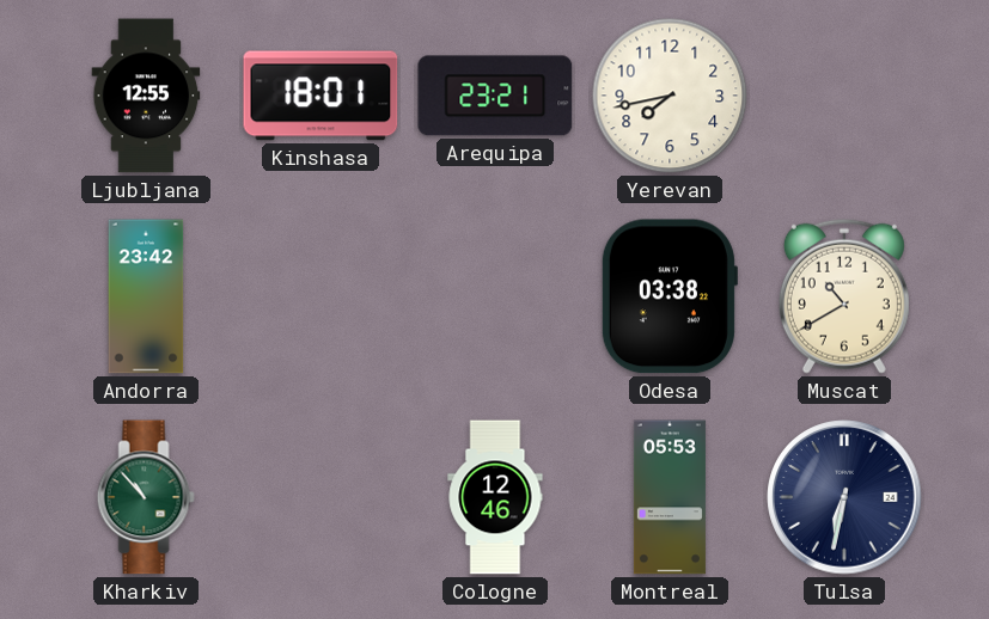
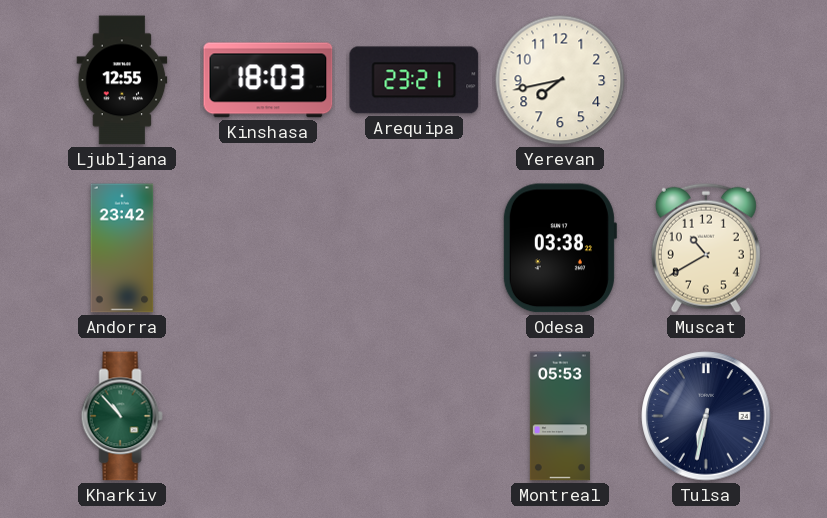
Kinshasa: 18:01 -> 18:03
Cologne: 12:46 -> none
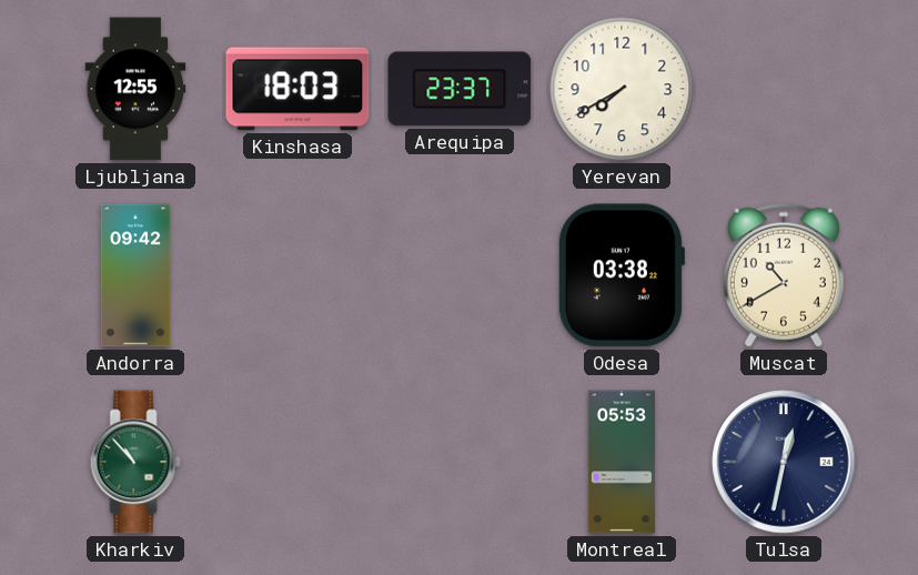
Arequipa: 23:21 -> 23:37
Yerevan: 7:43 -> 7:40
Andorra: 23:42 -> 09:42
Tulsa: 6:32 -> 12:32
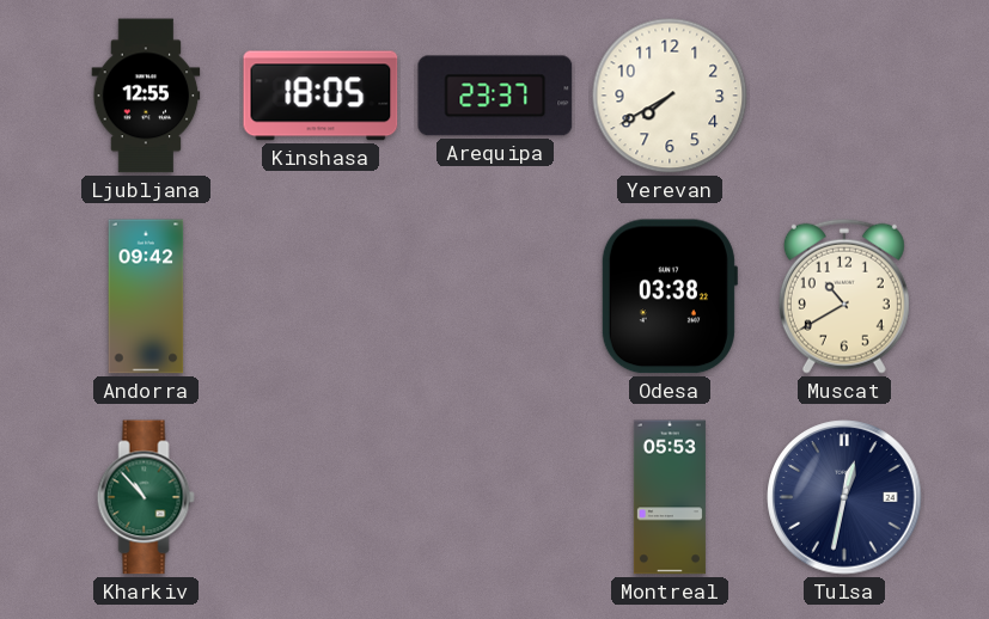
Kinshasa: 18:03 -> 18:05
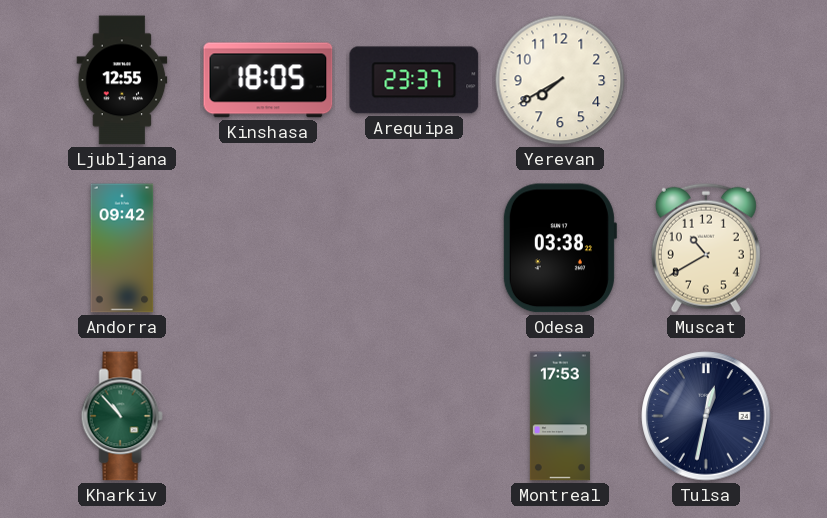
Montreal: 05:53 -> 17:53
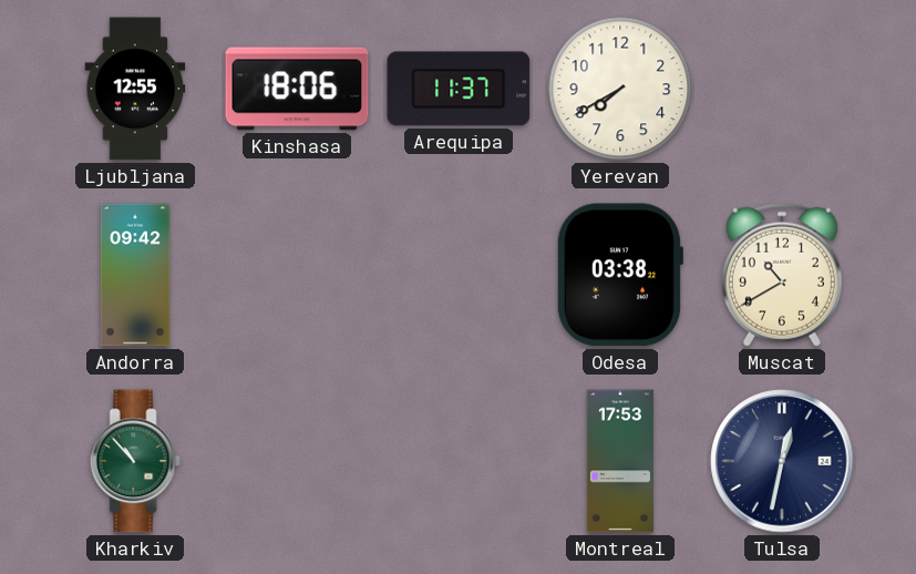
Kinshasa: 18:05 -> 18:06
Arequipa: 23:37 -> 11:37
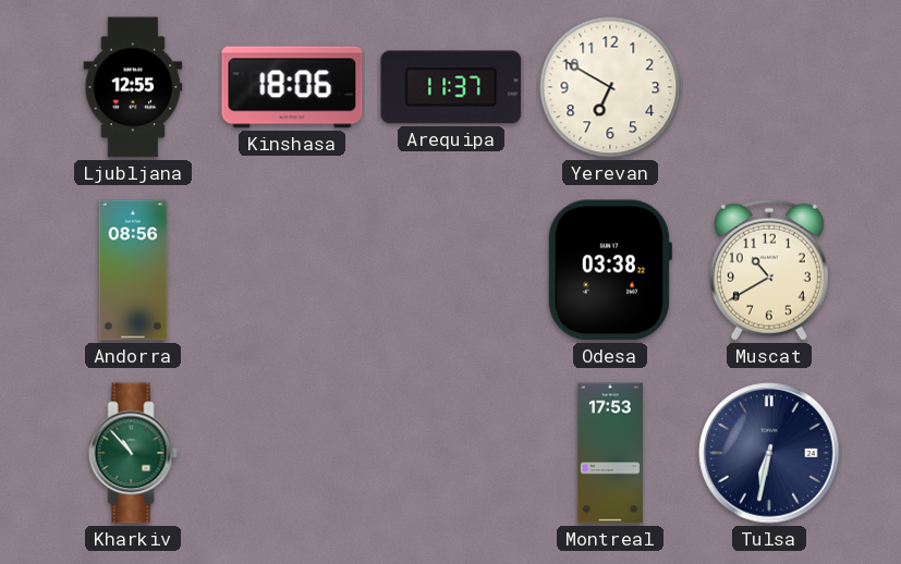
Yerevan: 7:40 -> 6:50
Andorra: 09:42 -> 08:56
Tulsa: 12:32 -> 6:32
